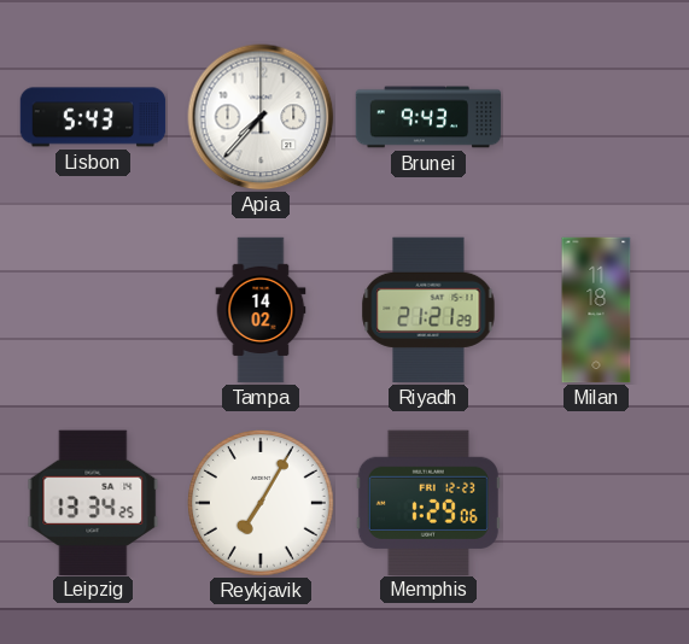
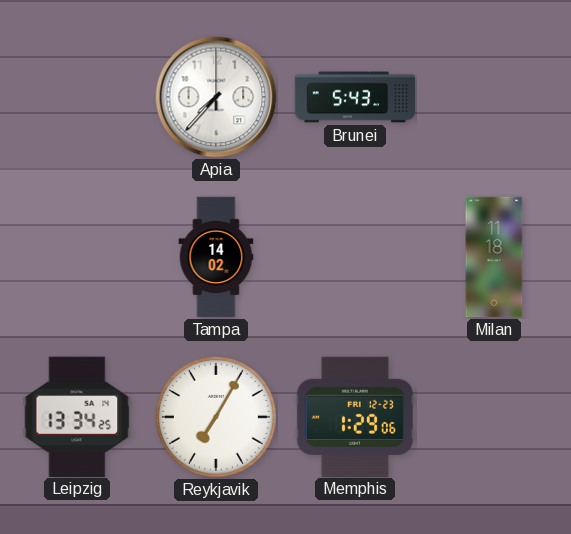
Lisbon: 5:43 -> none
Brunei: 9:43 -> 5:43
Riyadh: 21:21 -> none
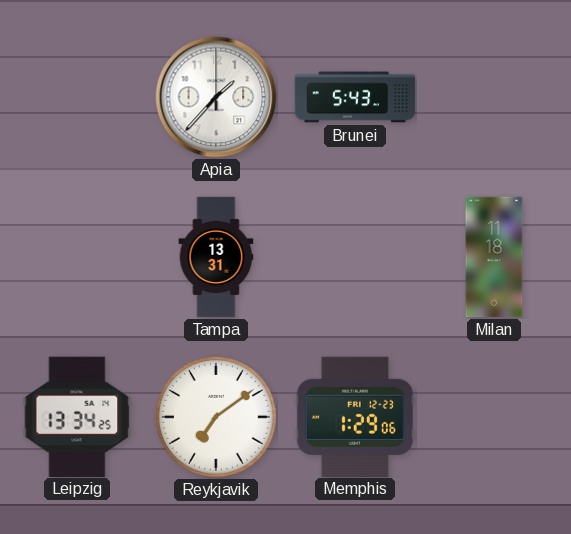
Apia: 7:37 -> 1:37
Tampa: 14:02 -> 13:31
Reykjavik: 7:05 -> 7:09
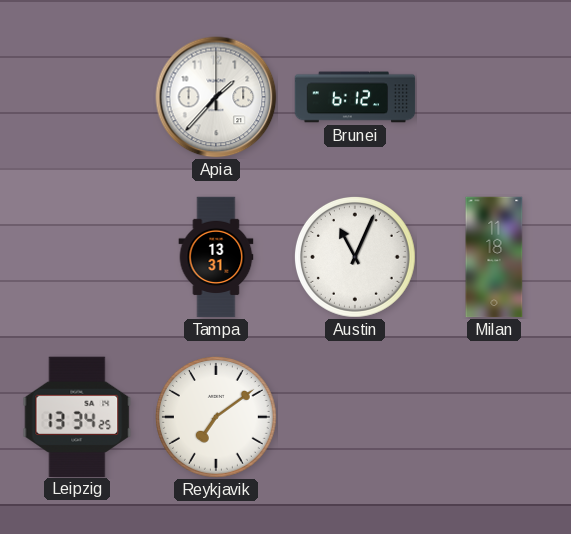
Brunei: 5:43 -> 6:12
Austin: none -> 11:04
Memphis: 1:29 -> none
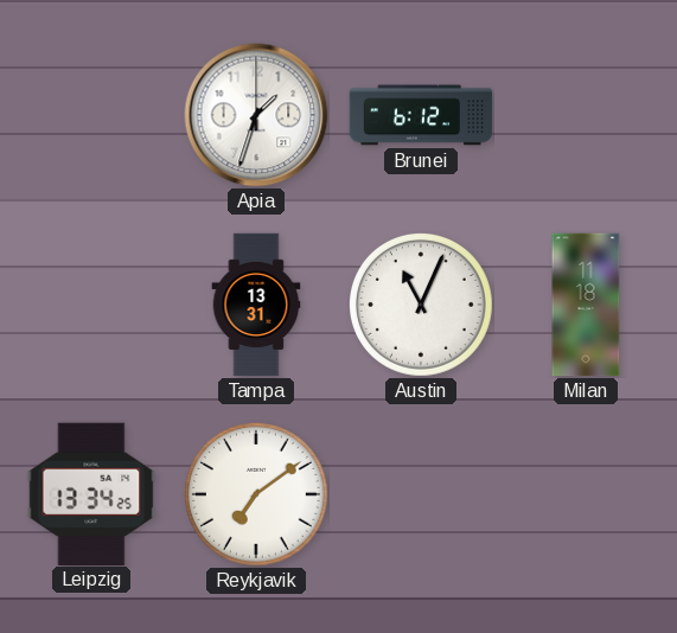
Apia: 1:37 -> 1:33
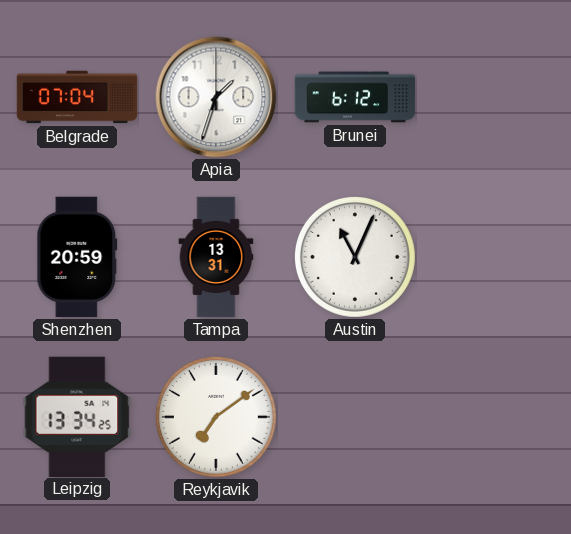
Belgrade: none -> 07:04
Shenzhen: none -> 20:59
Milan: 11:18 -> none
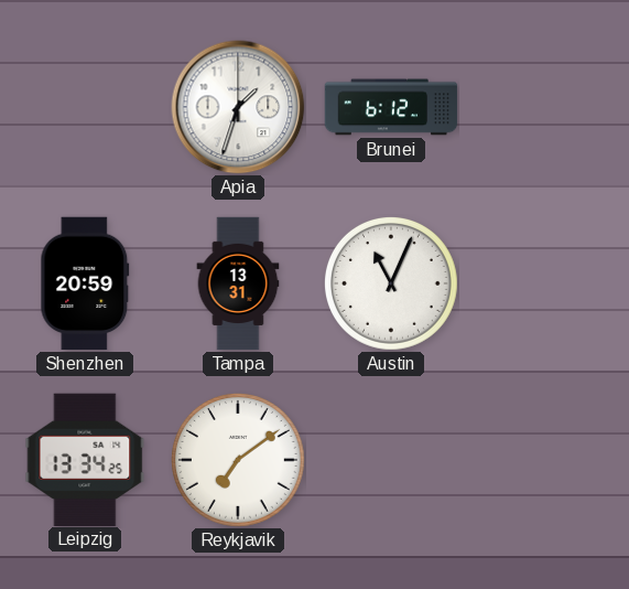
Belgrade: 07:04 -> none
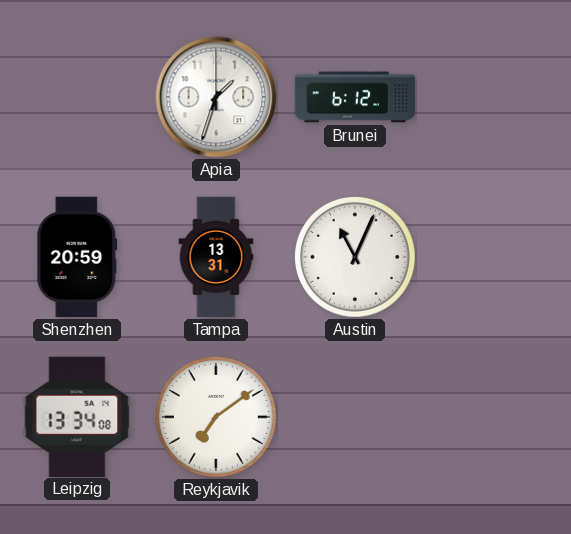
Leipzig: 13:34:25 -> 13:34:08
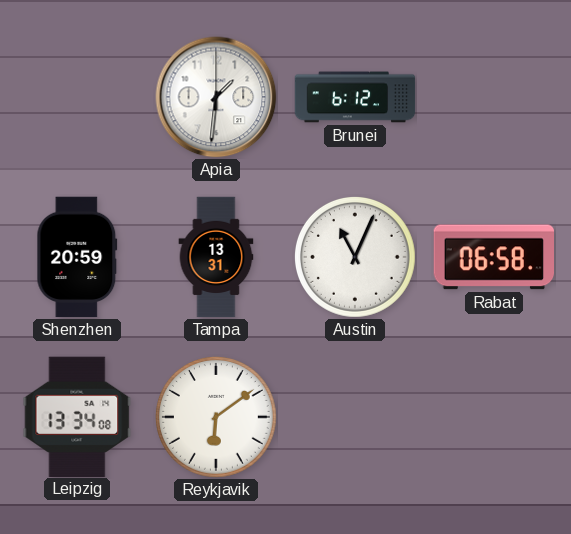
Apia: 1:33 -> 1:31
Rabat: none -> 06:58
Reykjavik: 7:09 -> 6:09
